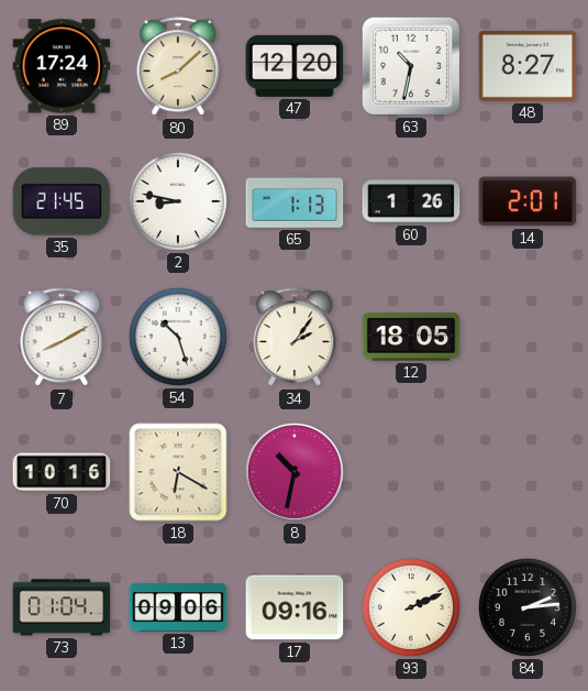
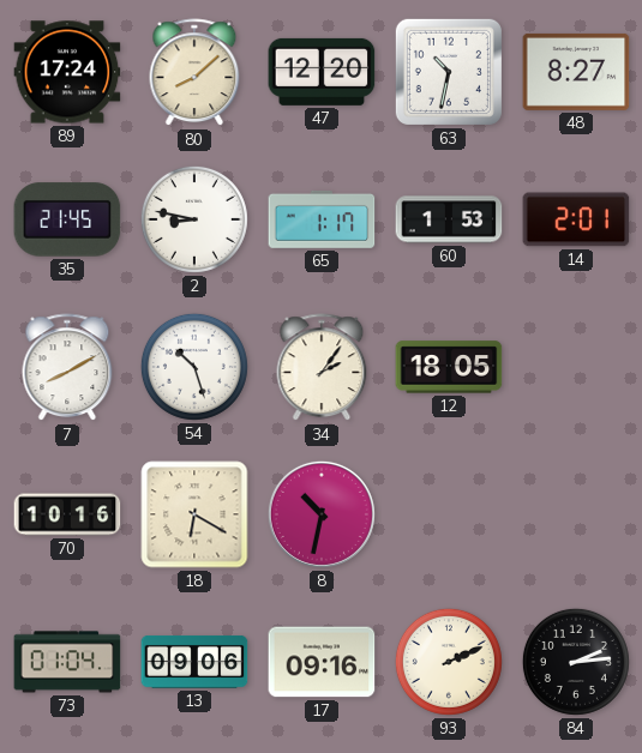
65: 1:13 -> 1:17
60: 1:26 -> 1:53
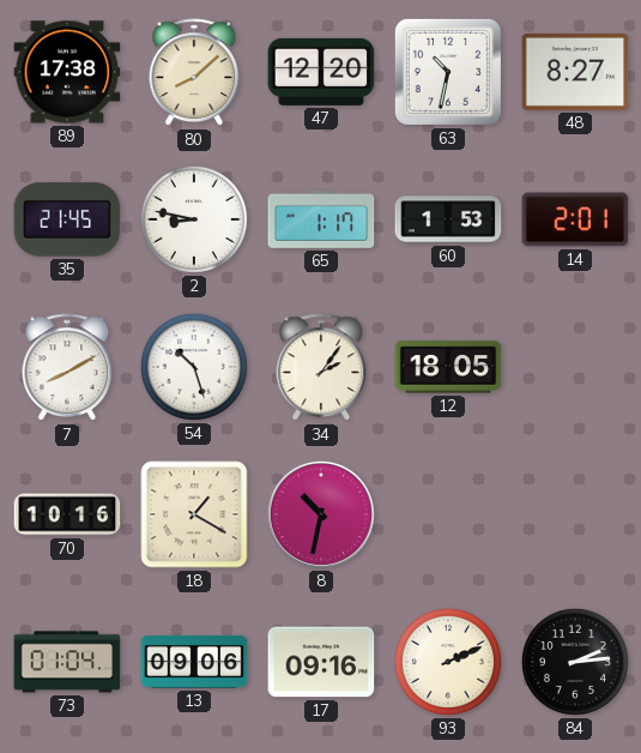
89: 17:24 -> 17:38
18: 6:20 -> 1:20
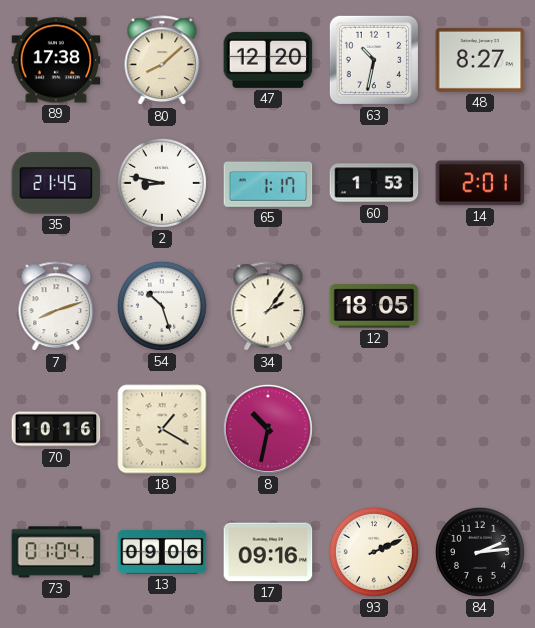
7: 8:10 -> 8:12
